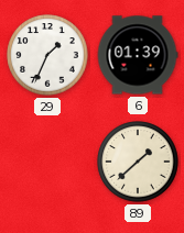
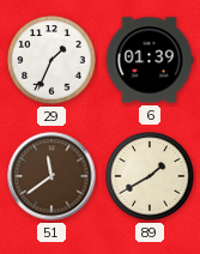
51: none -> 11:39
89: 1:38 -> 1:40
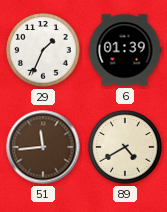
51: 11:39 -> 11:44
89: 1:40 -> 4:40
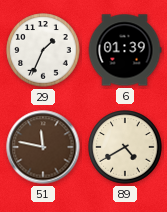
51: 11:44 -> 11:47
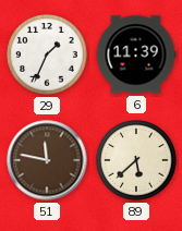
6: 01:39 -> 11:39
89: 4:40 -> 5:38
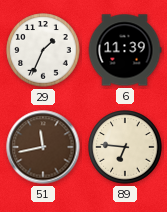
51: 11:47 -> 11:43
89: 5:38 -> 6:46
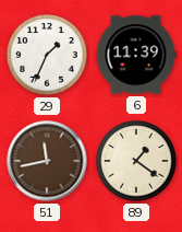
89: 6:46 -> 1:21
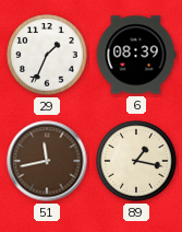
6: 11:39 -> 08:39
89: 1:21 -> 1:17
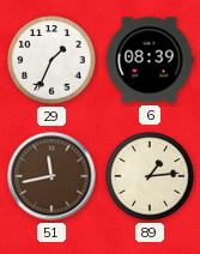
89: 1:17 -> 1:14
